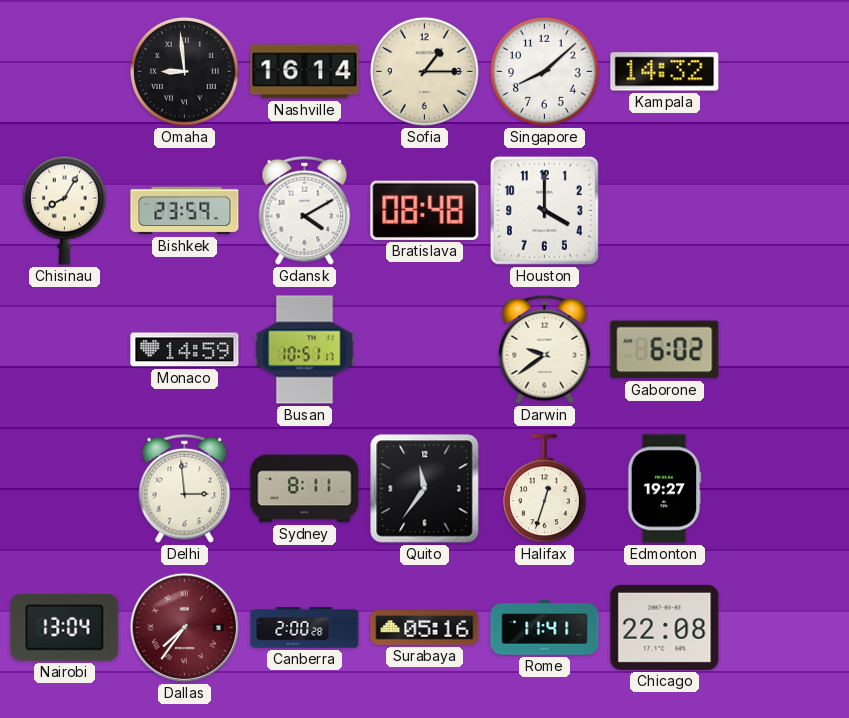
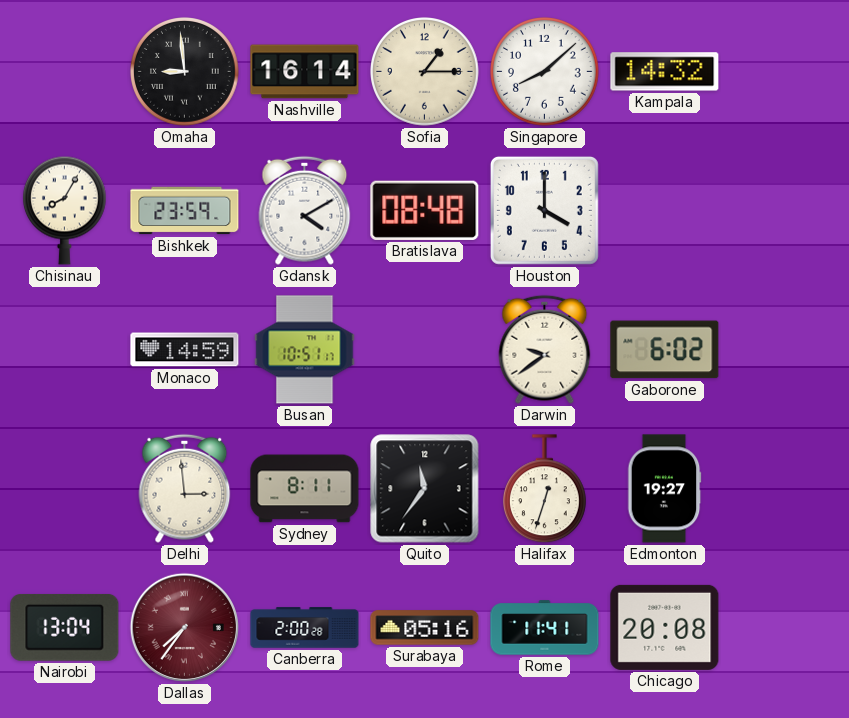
Chicago: 22:08 -> 20:08
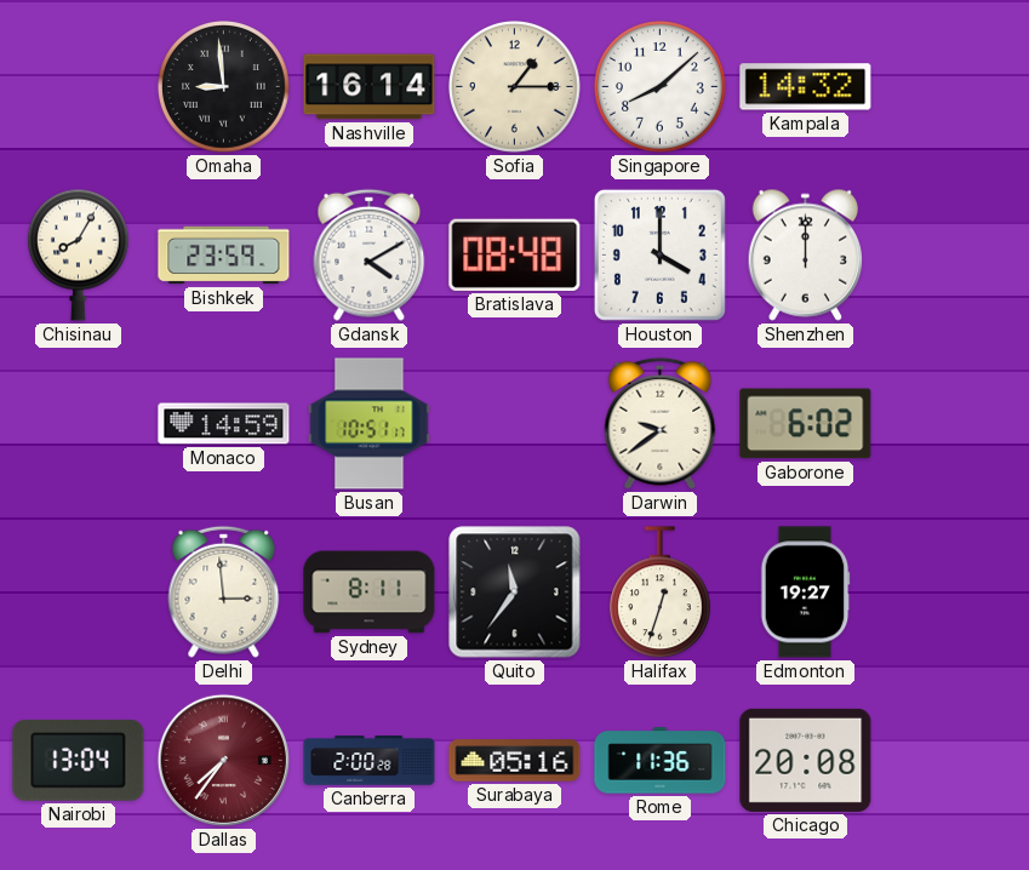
Shenzhen: none -> 12:00
Rome: 11:41 -> 11:36
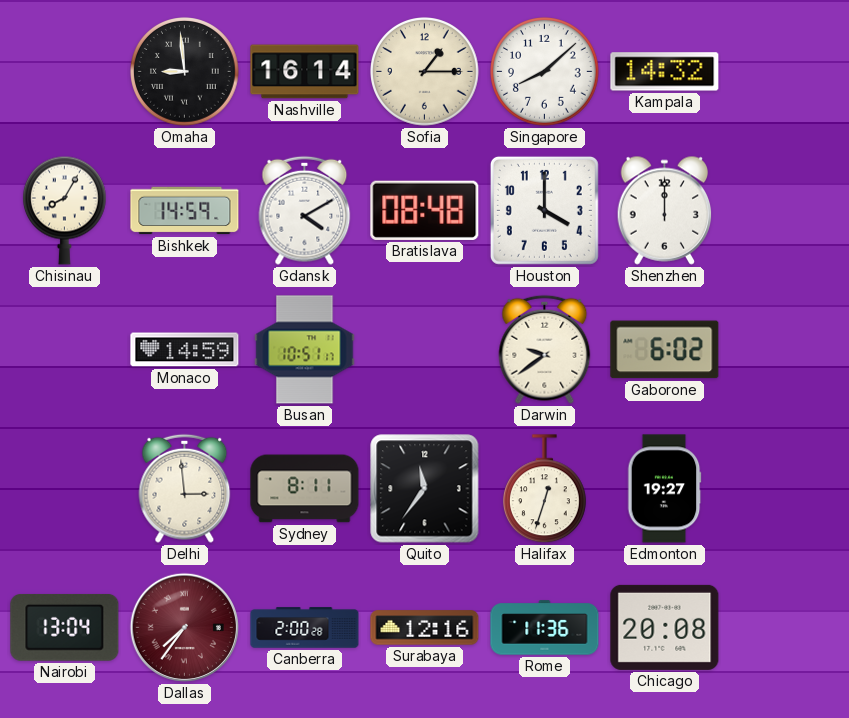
Bishkek: 23:59 -> 14:59
Surabaya: 05:16 -> 12:16
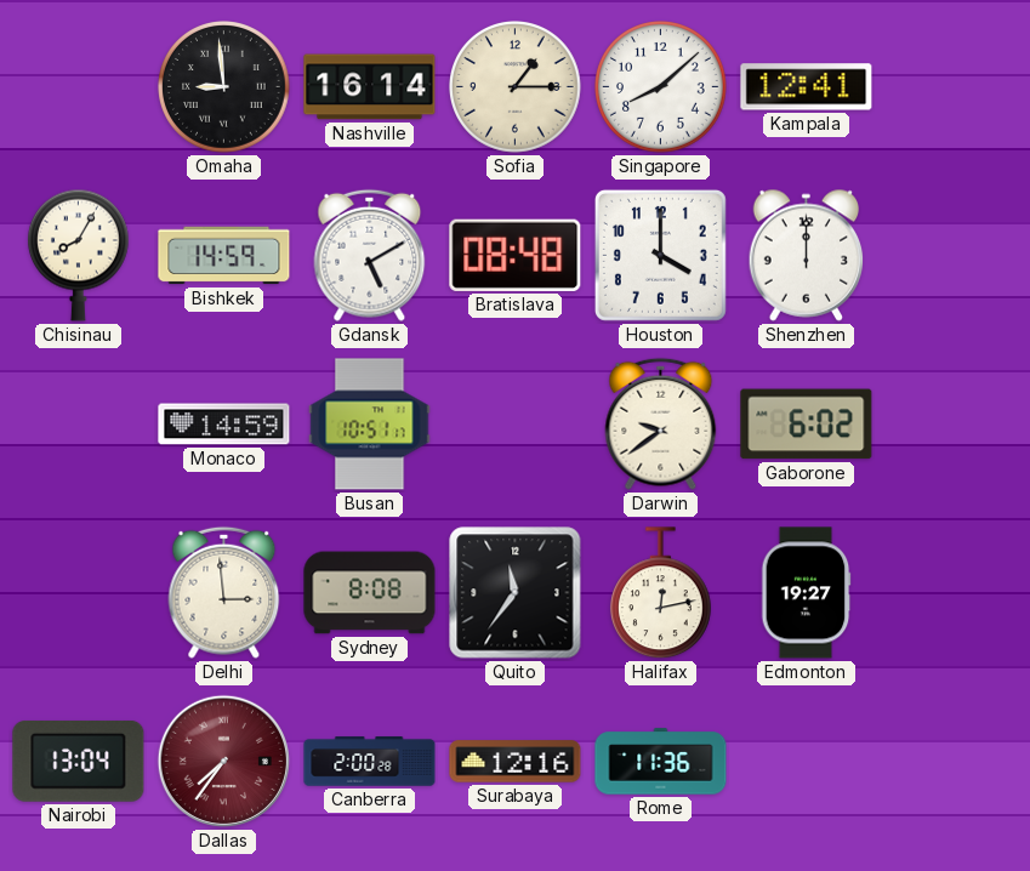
Kampala: 14:32 -> 12:41
Gdansk: 4:10 -> 5:10
Sydney: 8:11 -> 8:08
Halifax: 12:33 -> 12:13
Chicago: 20:08 -> none
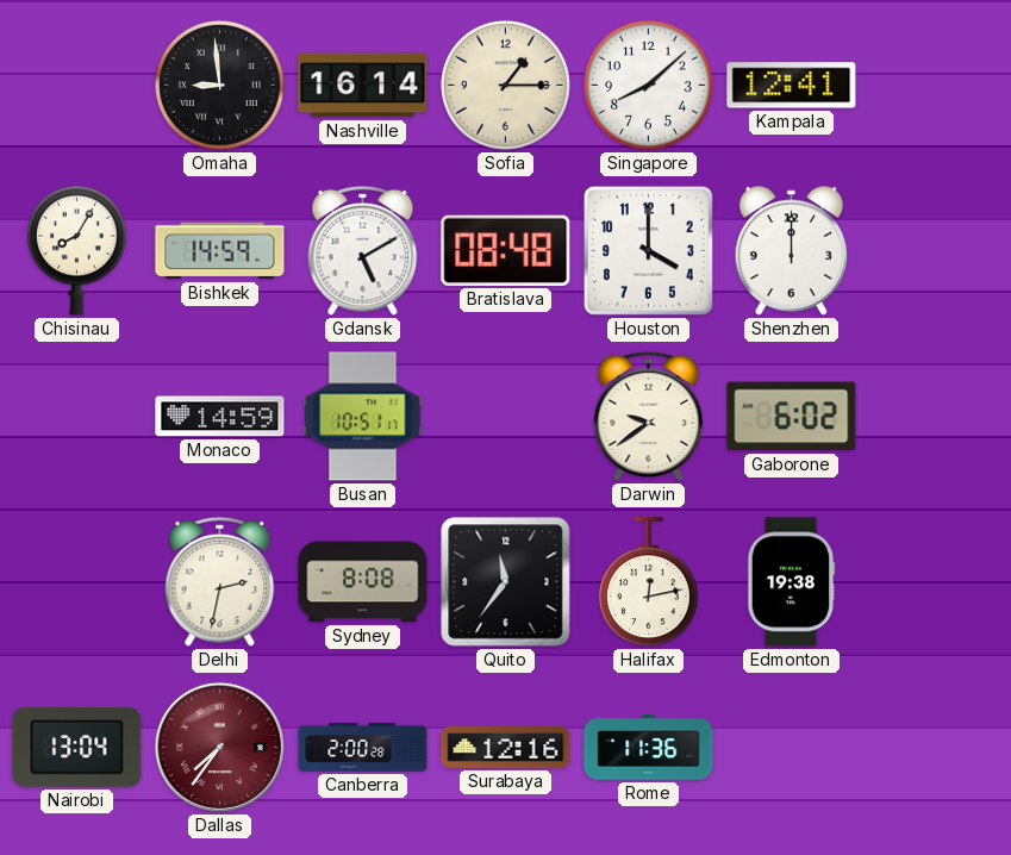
Delhi: 2:59 -> 2:32
Edmonton: 19:27 -> 19:38
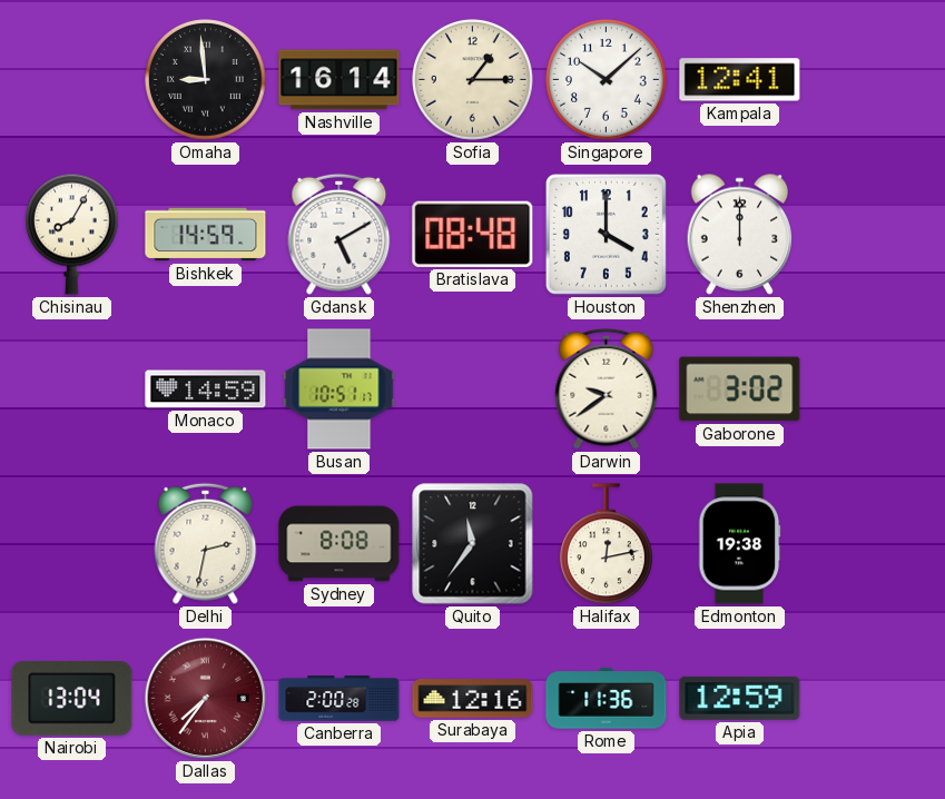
Singapore: 8:08 -> 10:08
Gaborone: 6:02 -> 3:02
Apia: none -> 12:59
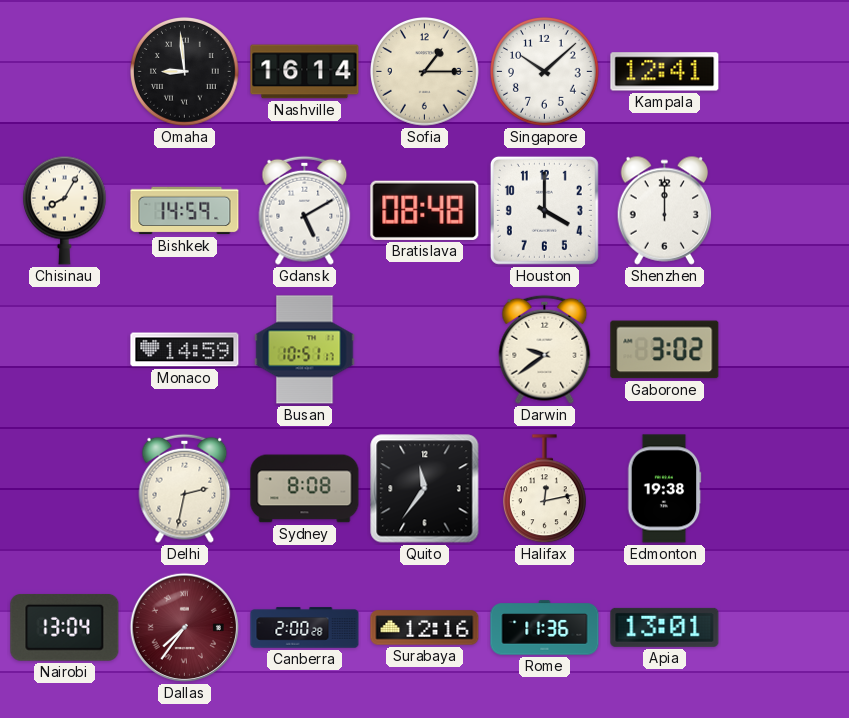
Apia: 12:59 -> 13:01
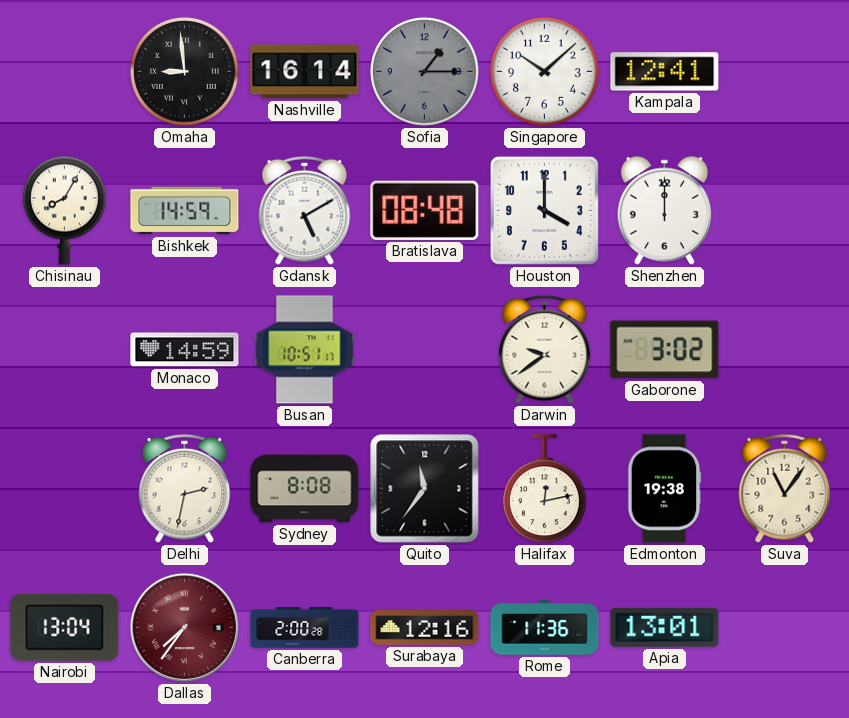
Sofia dial: cream -> grey
Suva: none -> 11:06
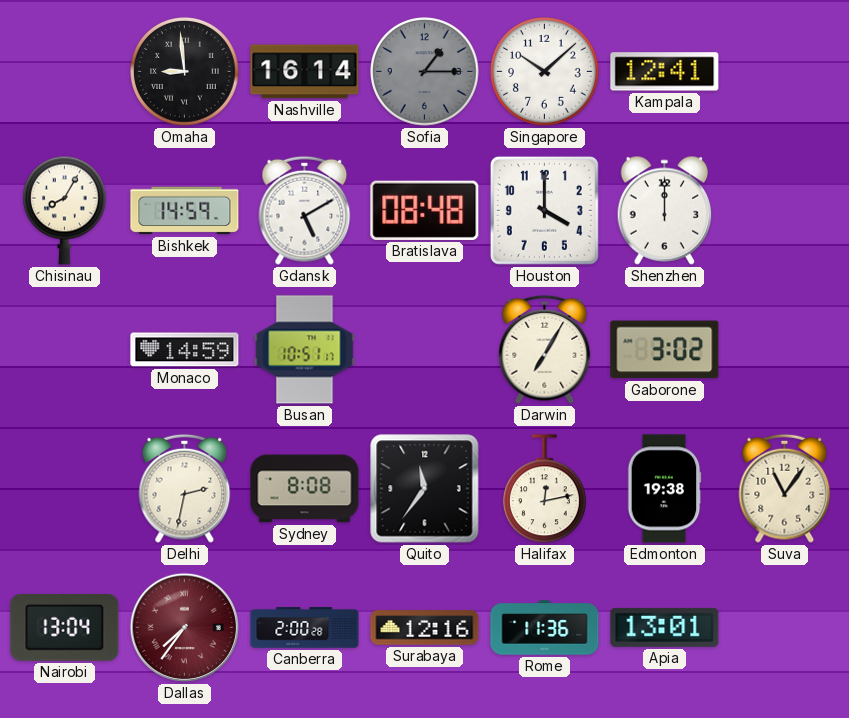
Darwin: 9:39 -> 7:05
